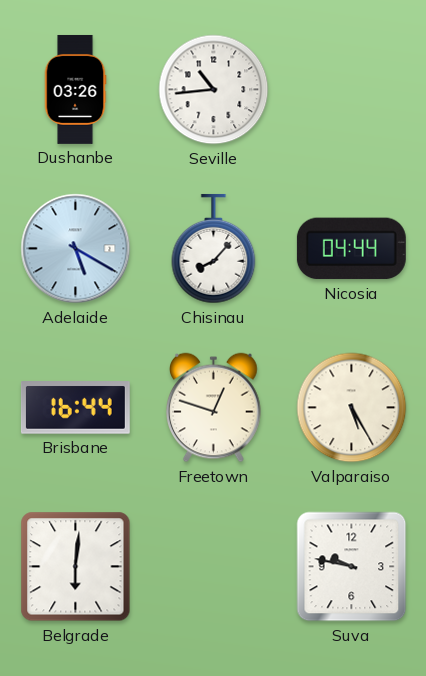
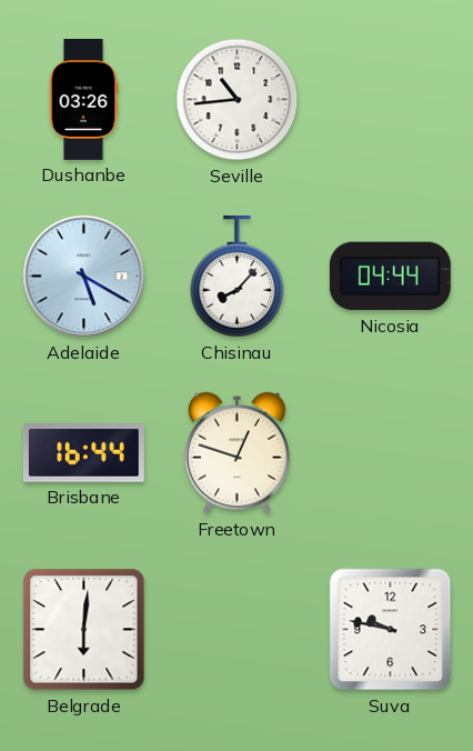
Valparaiso: 5:25 -> none
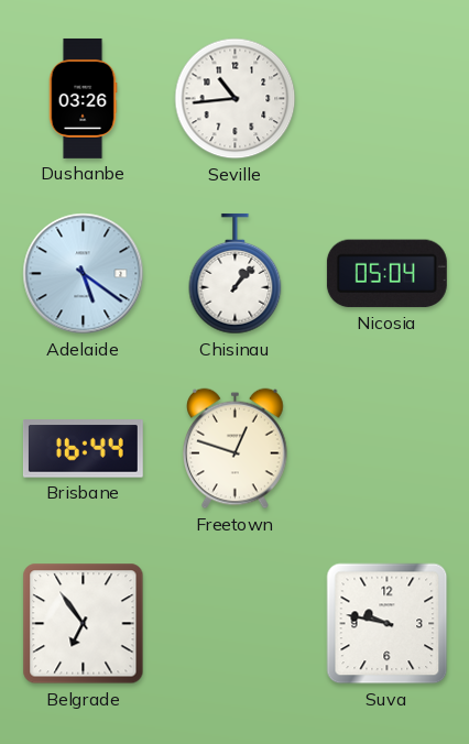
Adelaide: 5:20 -> 5:21
Chisinau: 8:07 -> 1:07
Nicosia: 04:44 -> 05:04
Belgrade: 6:01 -> 6:54
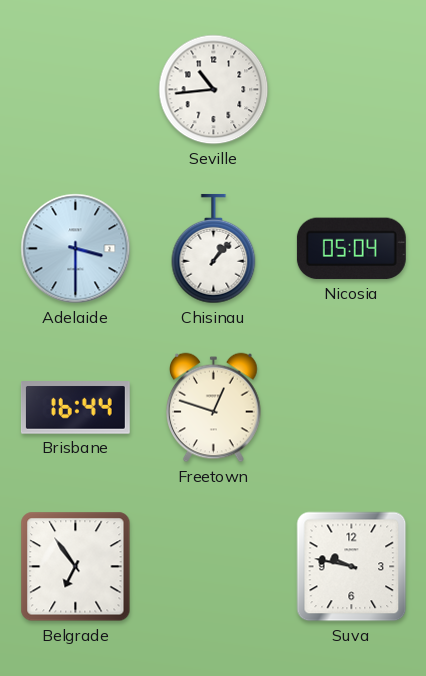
Dushanbe: 03:26 -> none
Adelaide: 5:21 -> 3:30
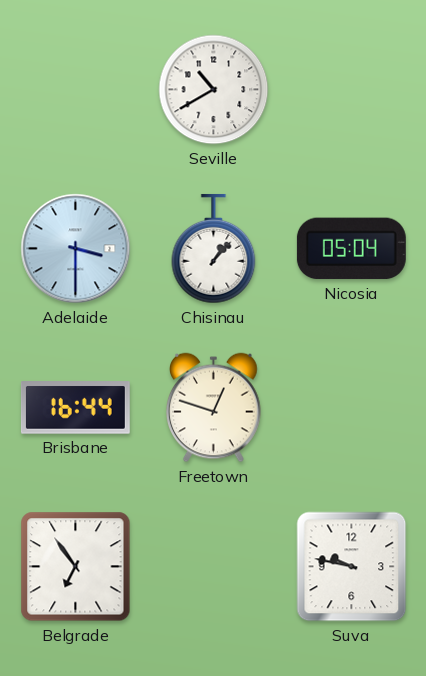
Seville: 10:44 -> 10:40
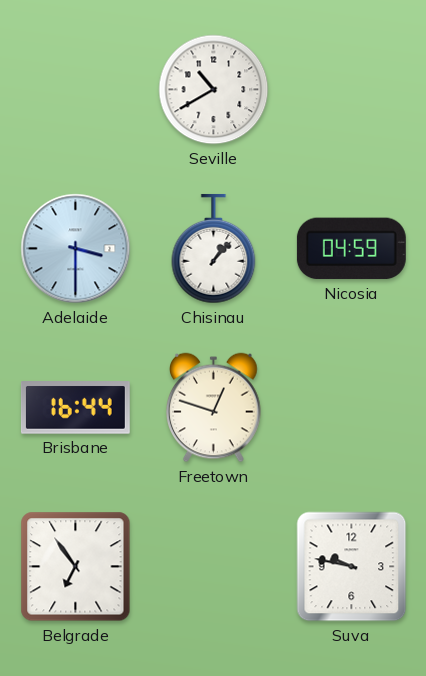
Nicosia: 05:04 -> 04:59
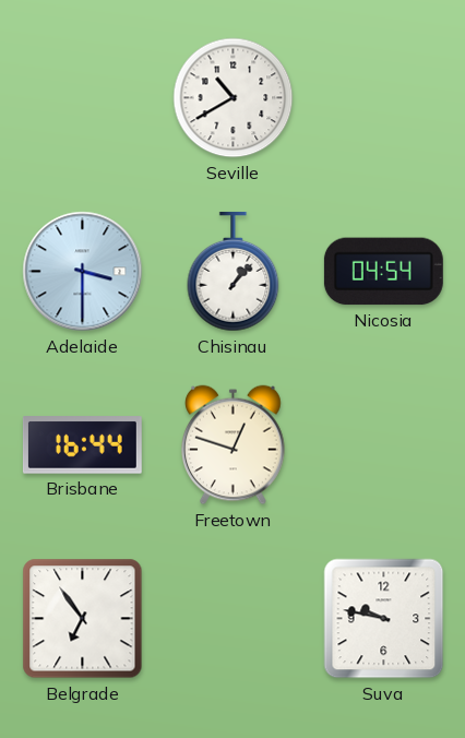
Nicosia: 04:59 -> 04:54
